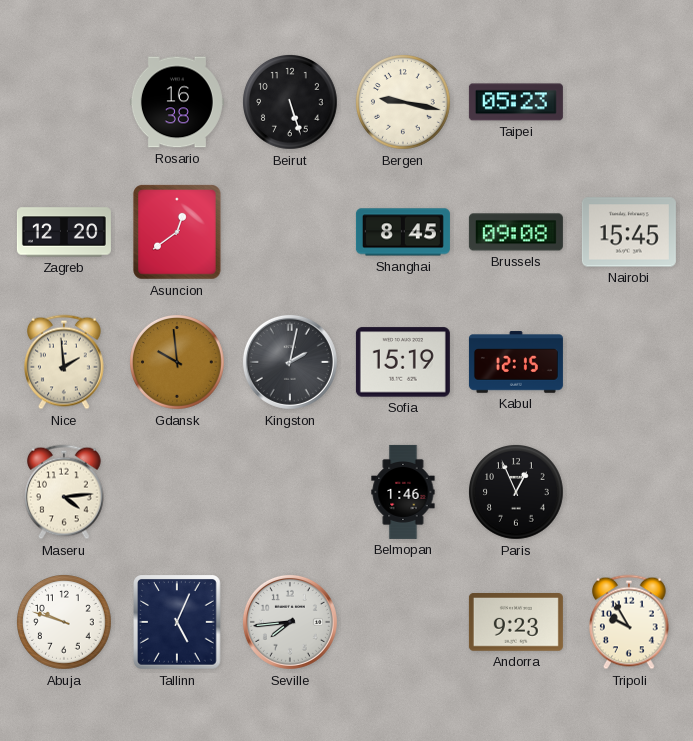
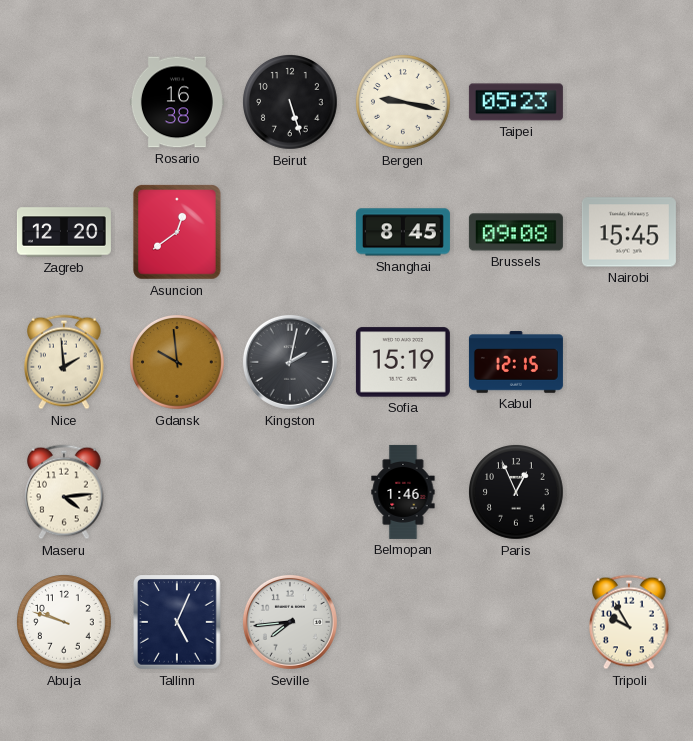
Andorra: 9:23 -> none
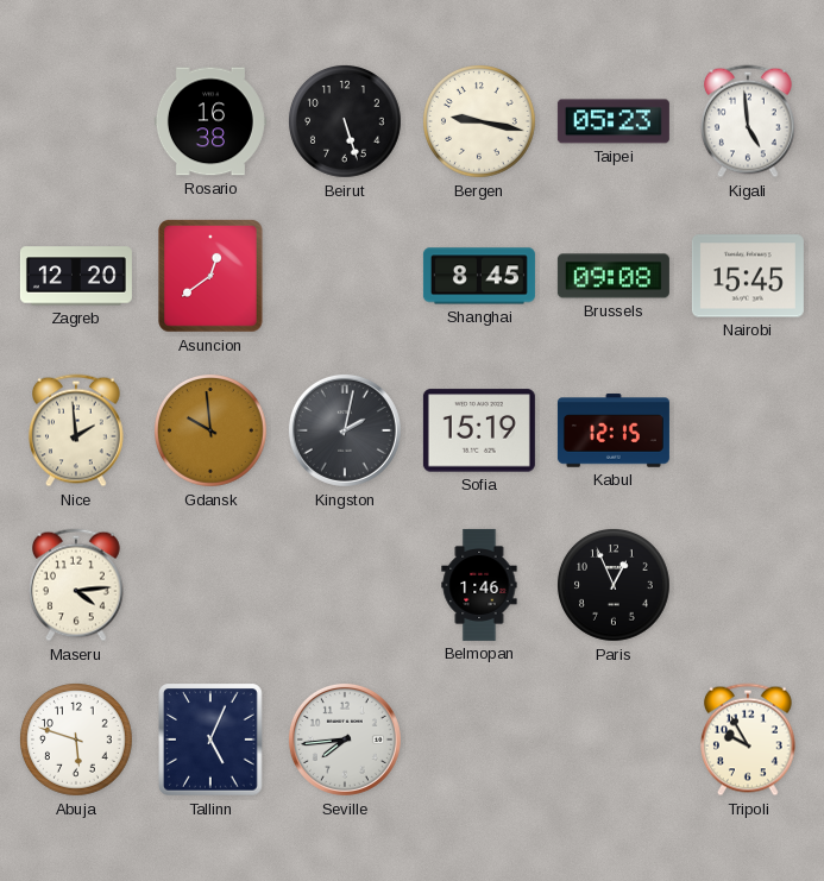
Kigali: none -> 4:59
Abuja: 9:48 -> 5:48
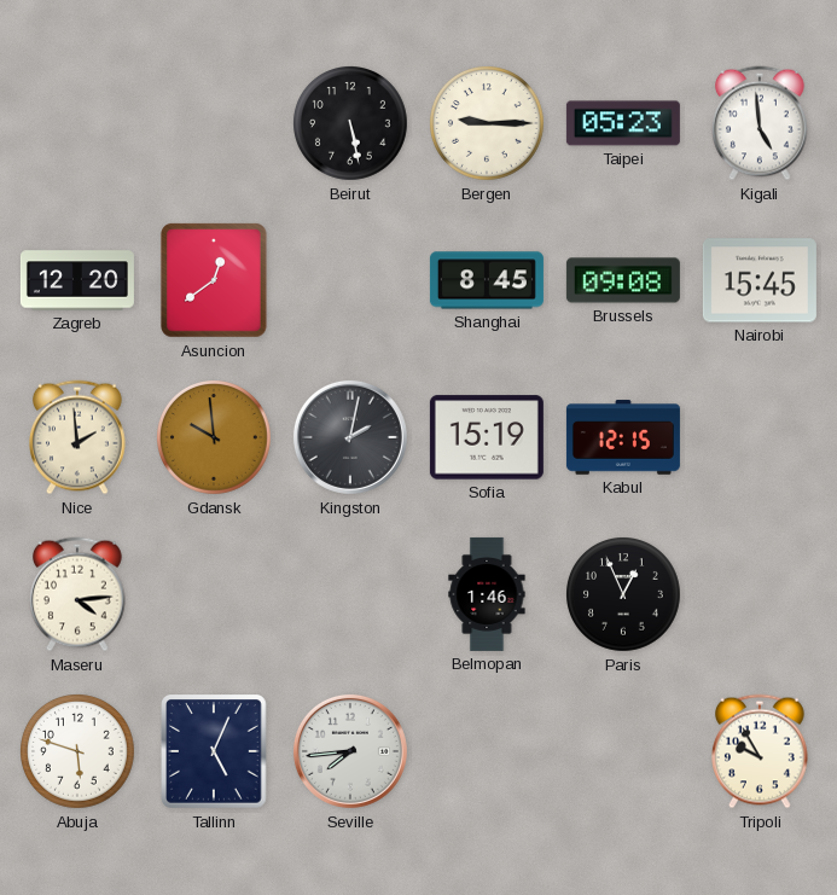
Rosario: 16:38 -> none
Beirut: 5:27 -> 5:28
Bergen: 9:17 -> 9:15
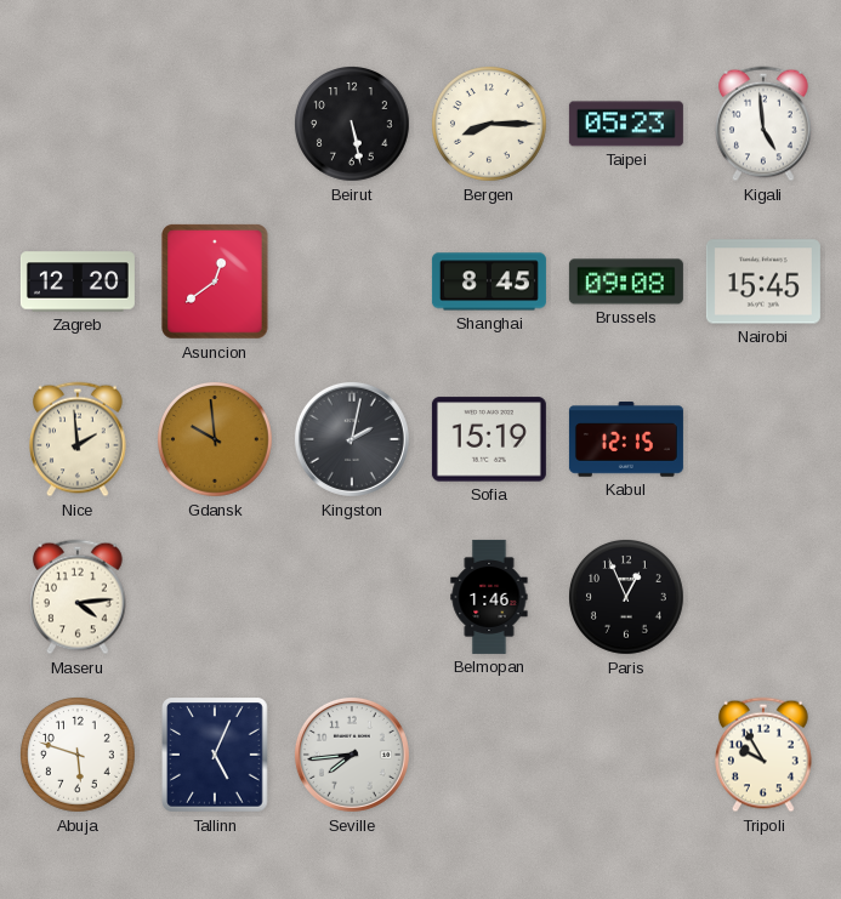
Bergen: 9:15 -> 8:15
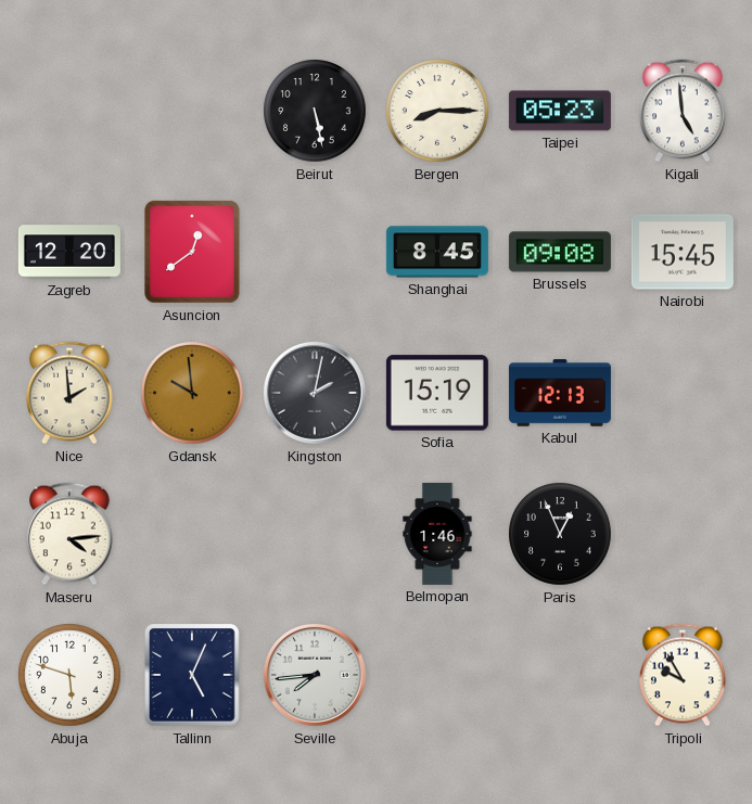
Kabul: 12:15 -> 12:13
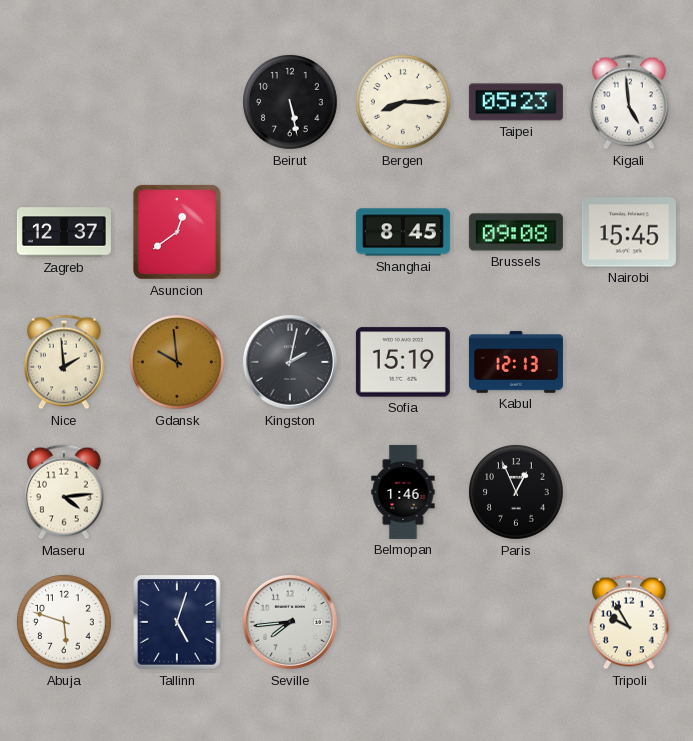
Zagreb: 12:20 -> 12:37
Tallinn: 5:04 -> 5:03
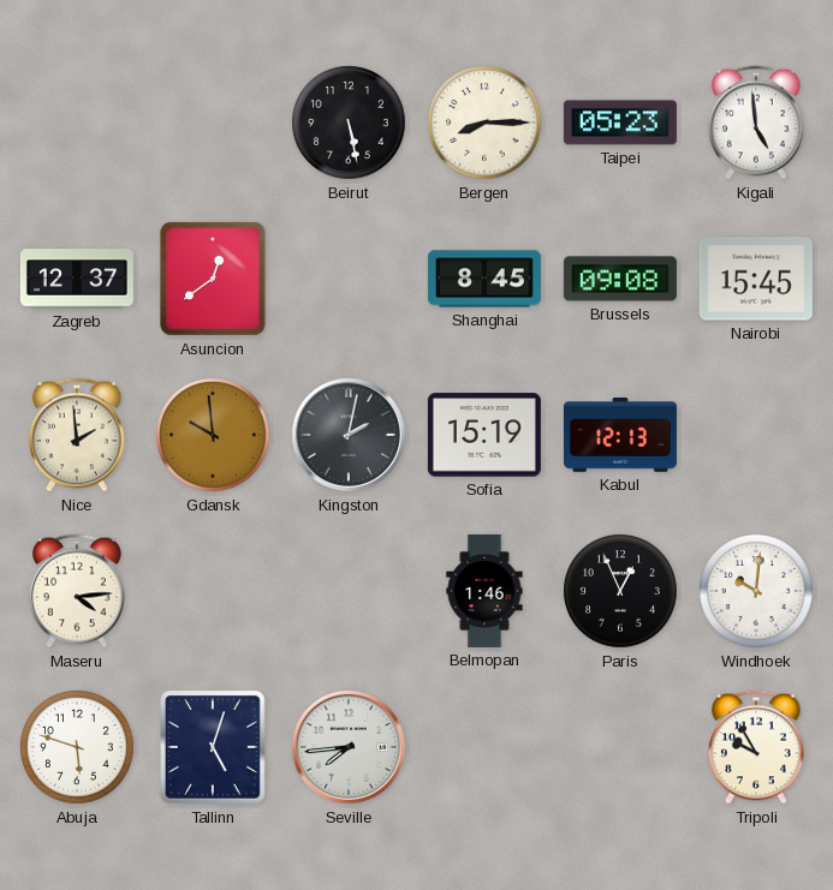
Windhoek: none -> 10:01
